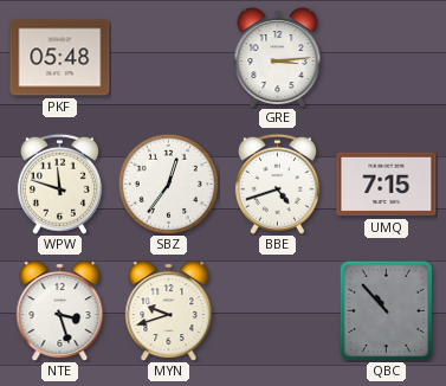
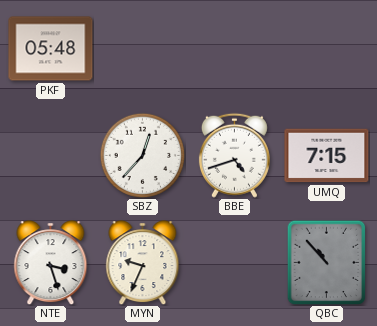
GRE: 3:14 -> none
WPW: 11:48 -> none
SBZ: 12:36 -> 12:37
MYN: 9:42 -> 9:34
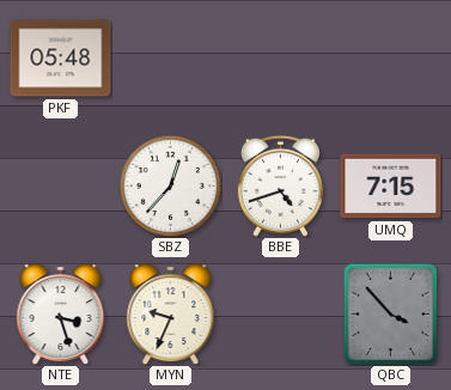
QBC: 10:53 -> 3:53
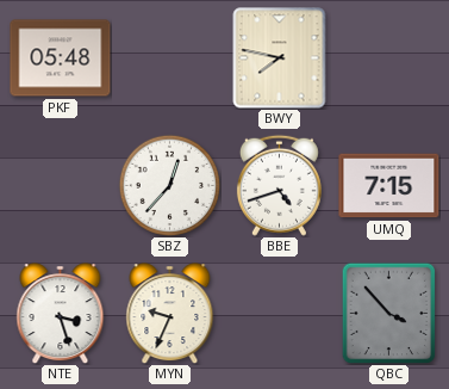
BWY: none -> 7:47
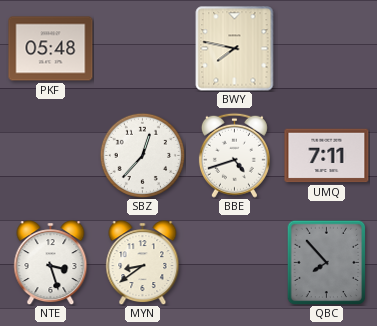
UMQ: 7:15 -> 7:11
MYN: 9:34 -> 8:39
QBC: 3:53 -> 7:53
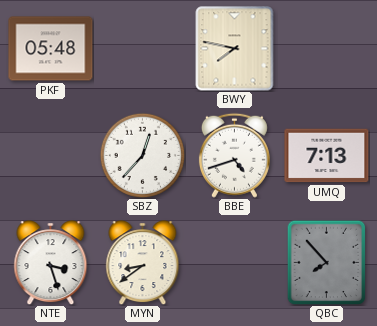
UMQ: 7:11 -> 7:13
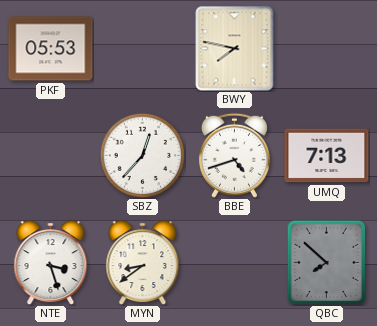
PKF: 05:48 -> 05:53
QBC: 7:53 -> 7:52
